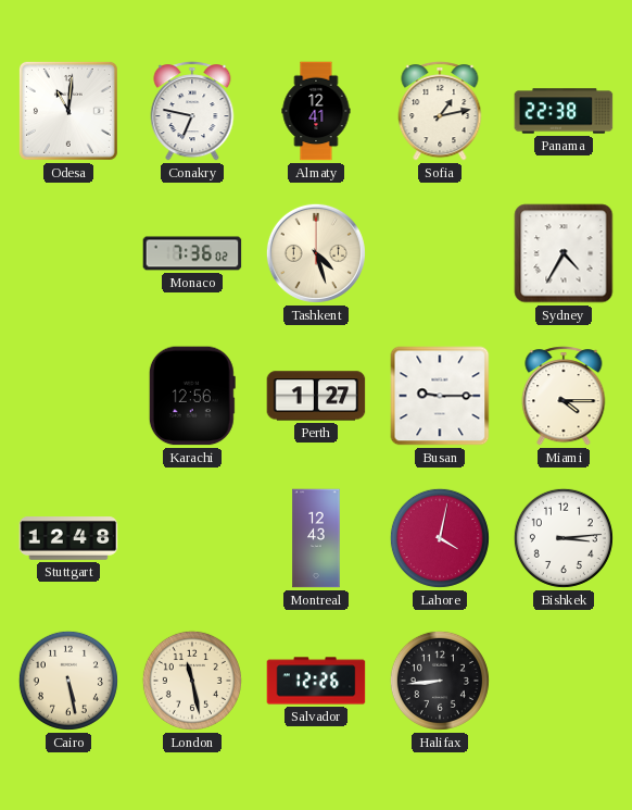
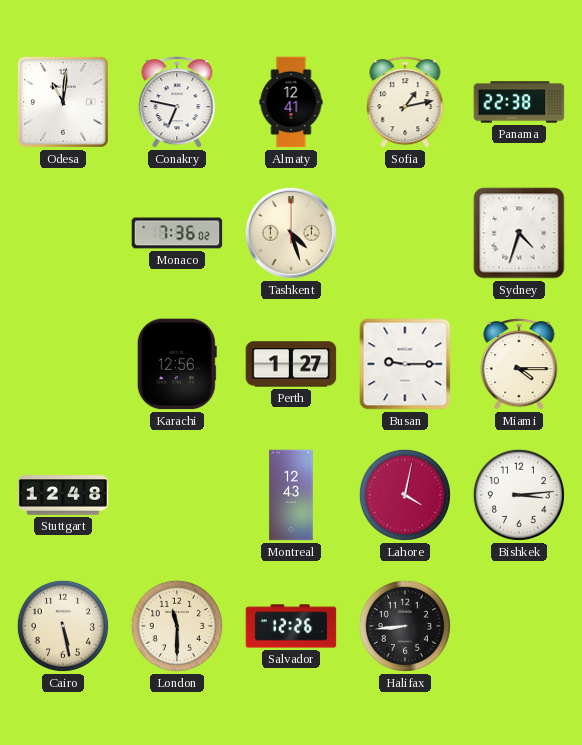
Sydney: 4:35 -> 4:33
London: 11:28 -> 11:30
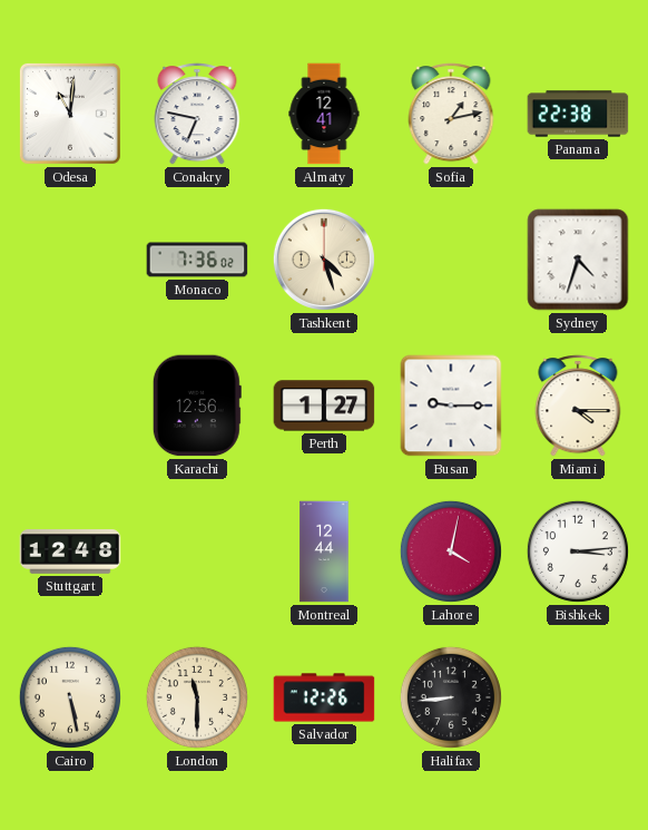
Montreal: 12:43 -> 12:44
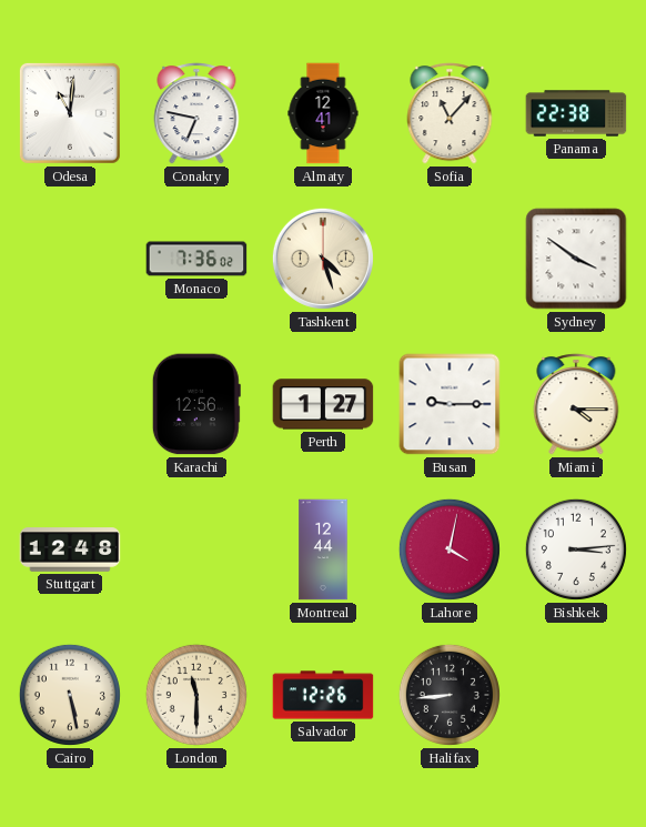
Sofia: 1:13 -> 11:07
Sydney: 4:33 -> 3:51
